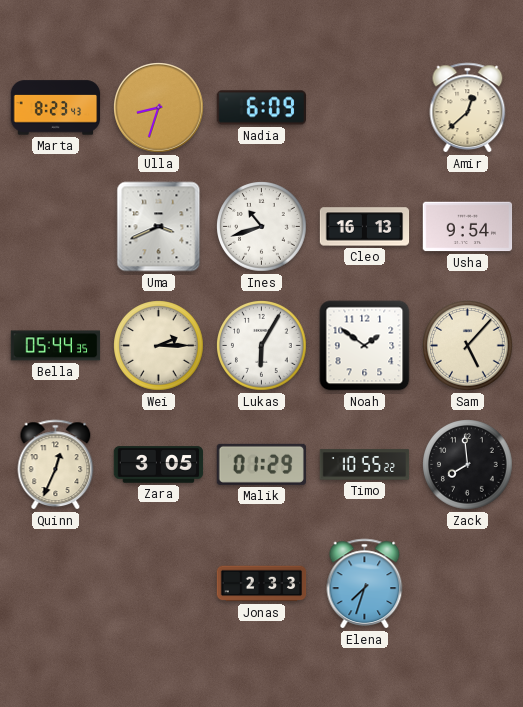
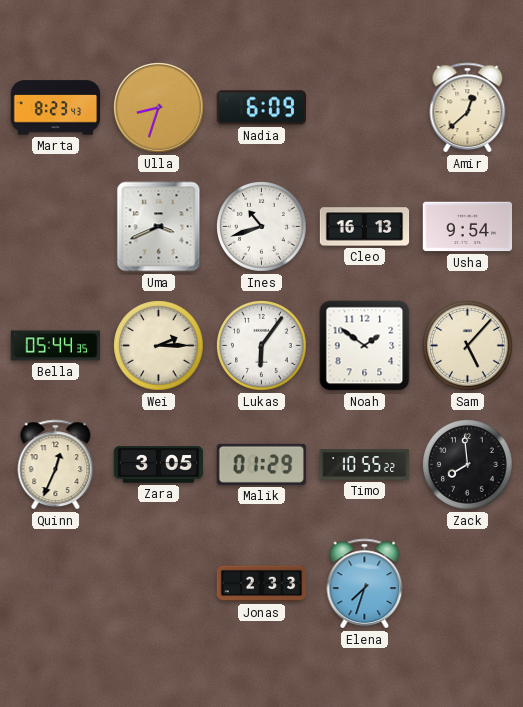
Lukas: 6:05 -> 6:06
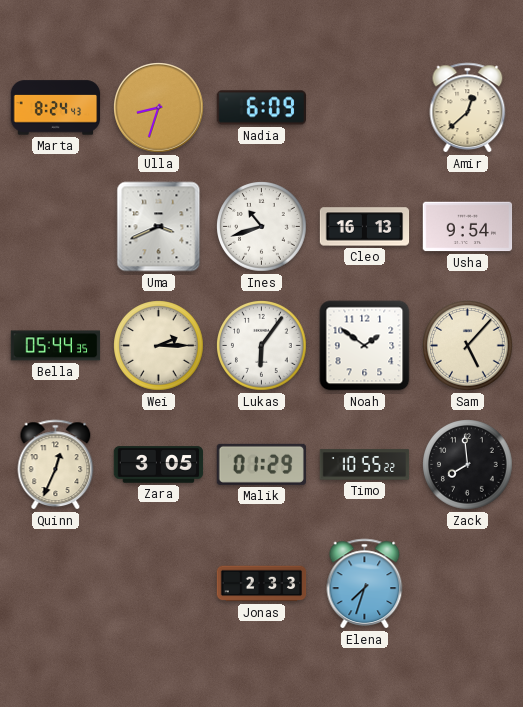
Marta: 8:23 -> 8:24
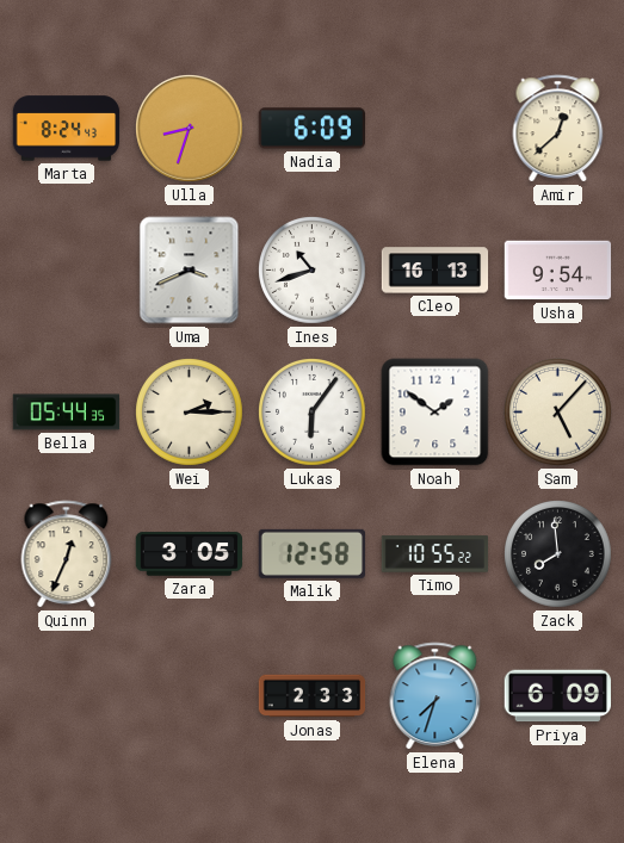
Malik: 01:29 -> 12:58
Priya: none -> 6:09
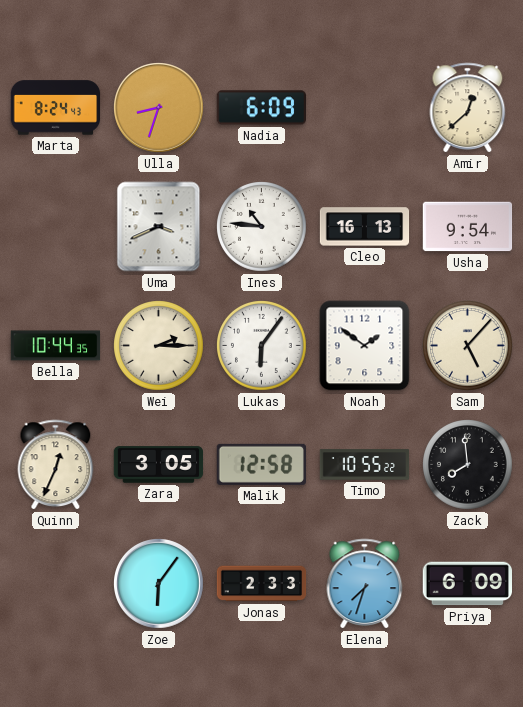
Ines: 10:42 -> 10:46
Bella: 05:44 -> 10:44
Zoe: none -> 6:06
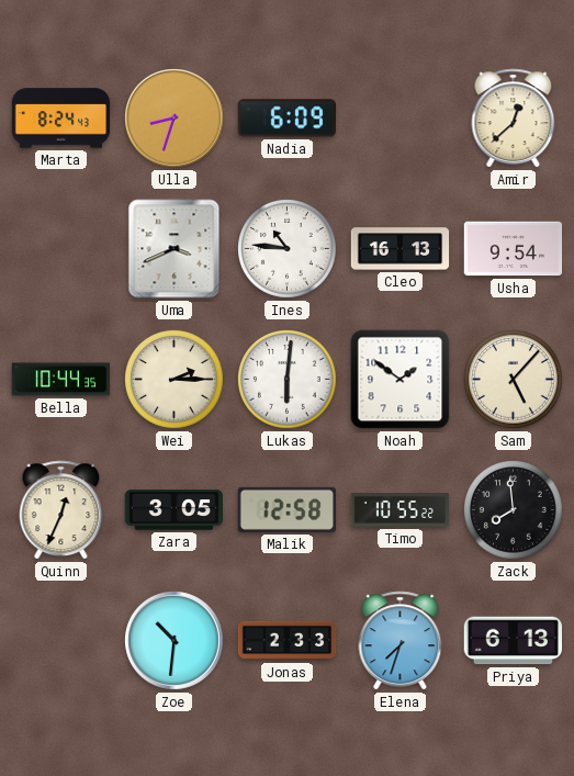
Lukas: 6:06 -> 6:01
Zoe: 6:06 -> 10:31
Priya: 6:09 -> 6:13
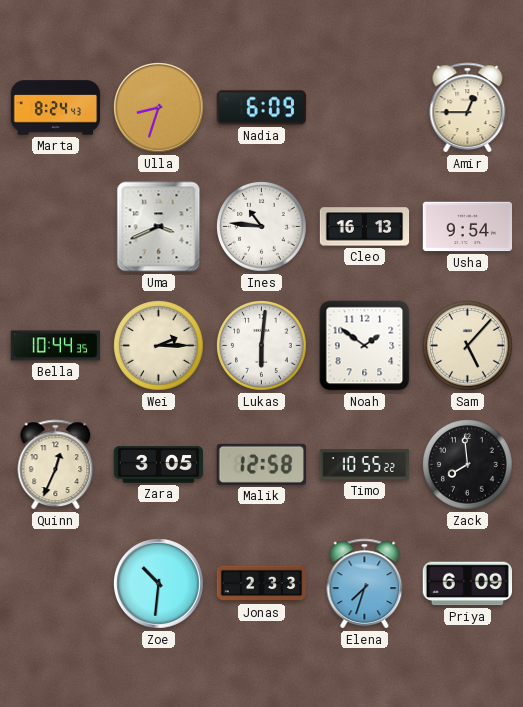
Amir: 12:38 -> 12:45
Priya: 6:13 -> 6:09
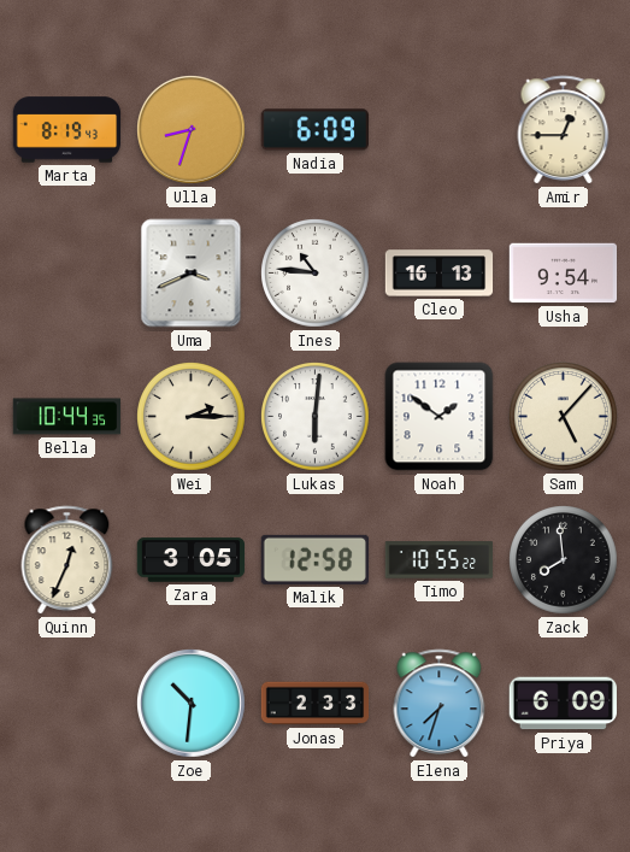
Marta: 8:24 -> 8:19
